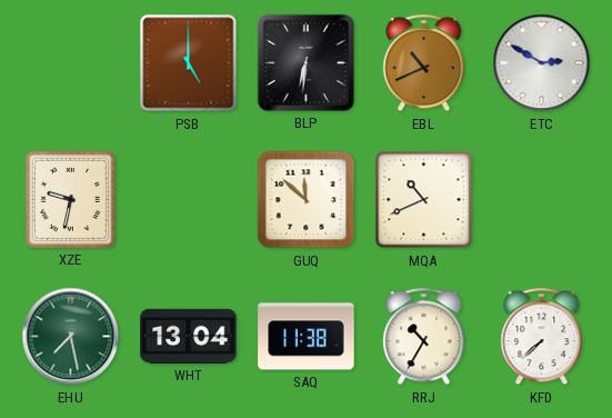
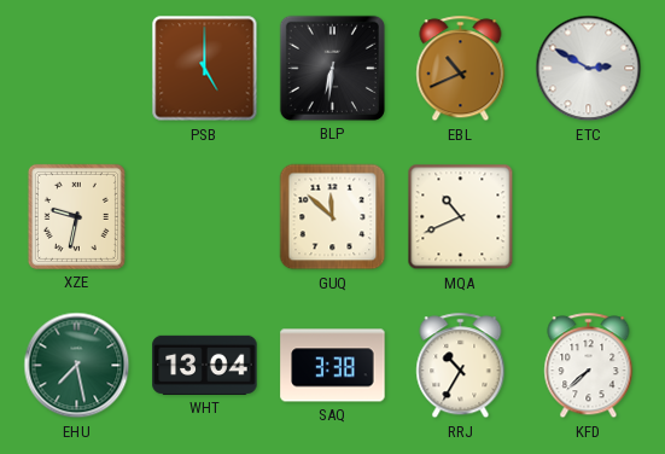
SAQ: 11:38 -> 3:38
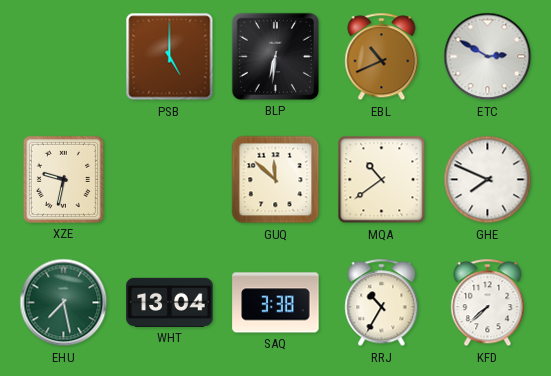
MQA: 10:41 -> 10:39
GHE: none -> 7:49
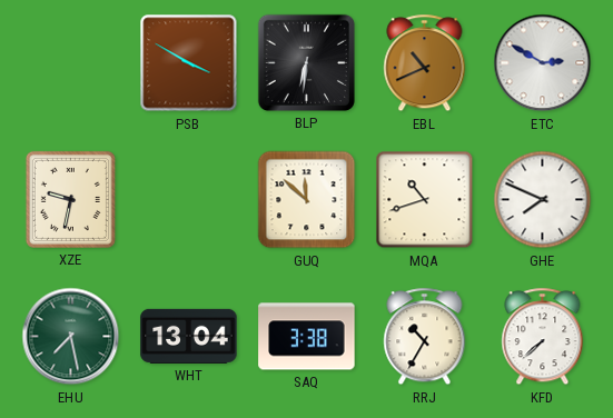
PSB: 5:00 -> 3:50
MQA: 10:39 -> 10:42
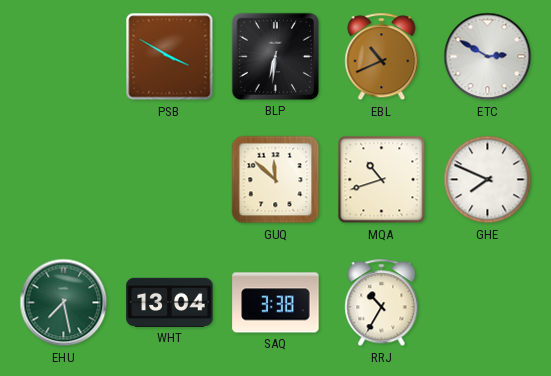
XZE: 9:32 -> none
KFD: 7:38 -> none
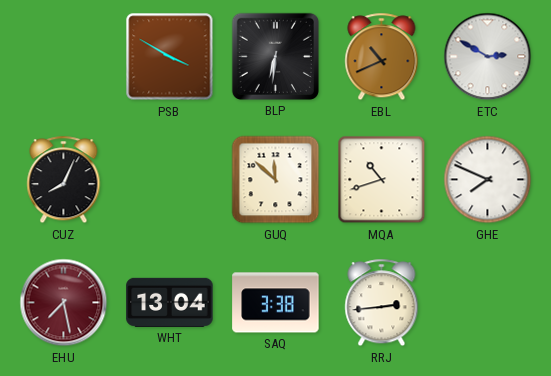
CUZ: none -> 8:04
EHU dial: green -> burgundy
RRJ: 10:35 -> 2:44
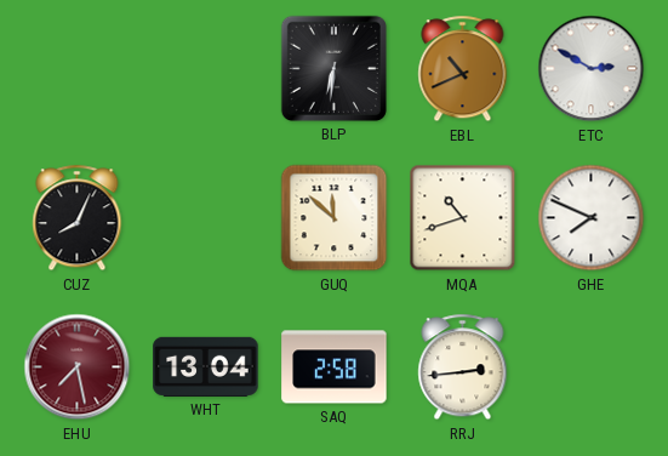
PSB: 3:50 -> none
SAQ: 3:38 -> 2:58
